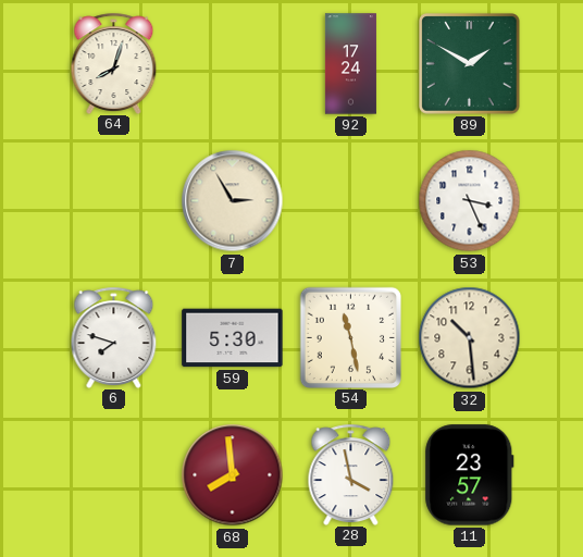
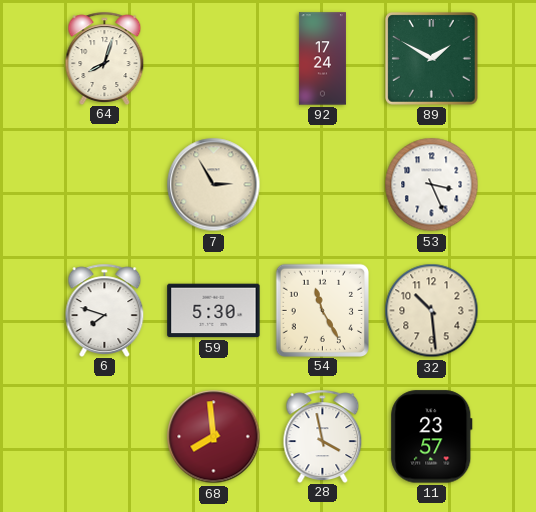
54: 11:28 -> 11:25
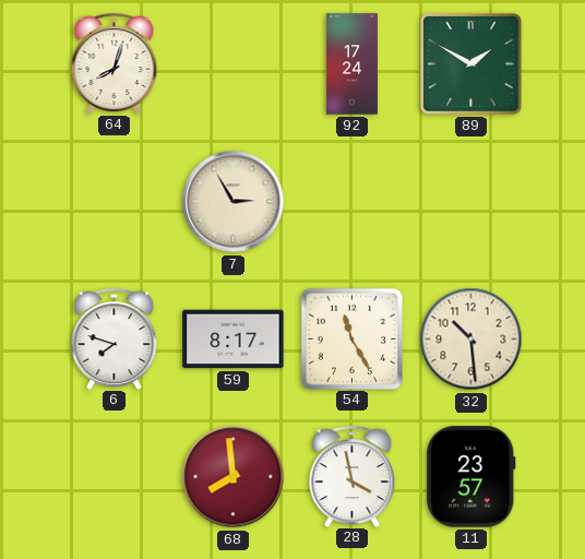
53: 3:26 -> none
59: 5:30 -> 8:17
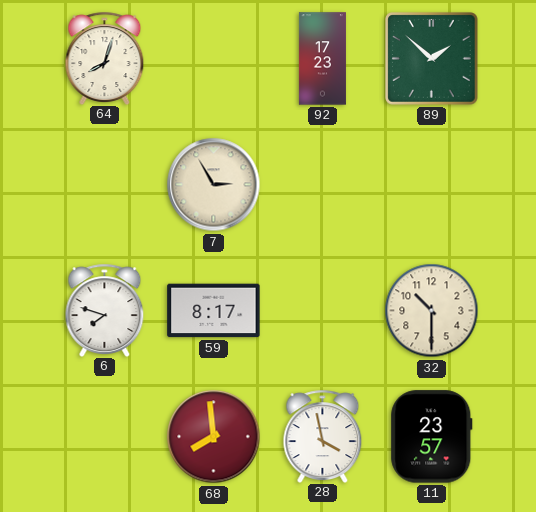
92: 17:24 -> 17:23
89: 1:50 -> 1:52
54: 11:25 -> none
32: 10:29 -> 10:30
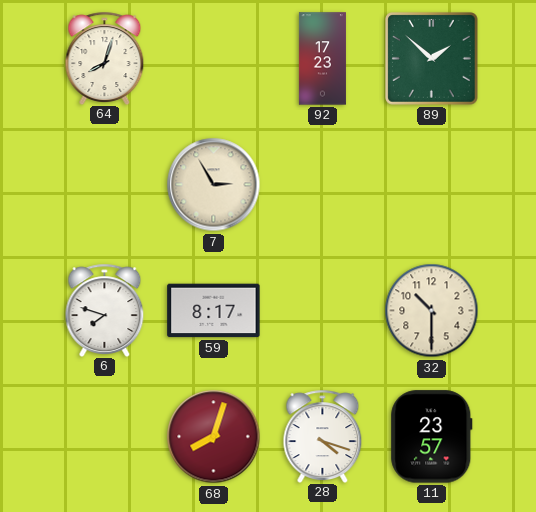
68: 7:59 -> 8:03
28: 3:58 -> 4:18
